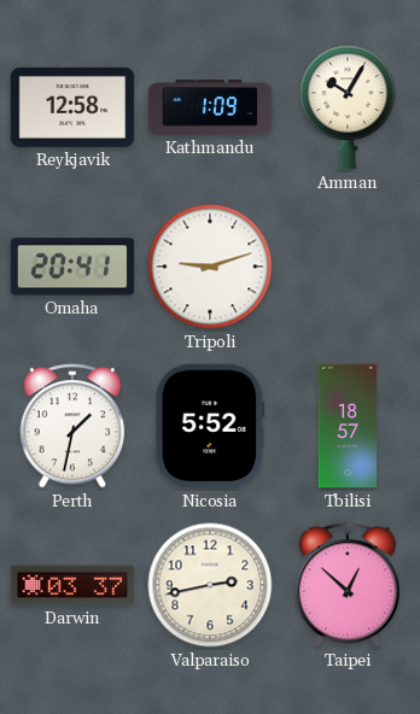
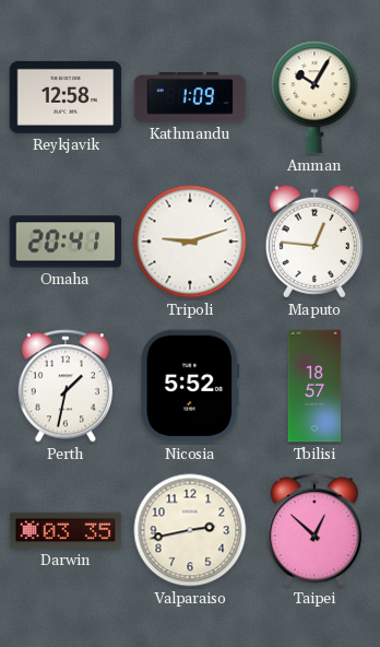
Maputo: none -> 12:46
Darwin: 03:37 -> 03:35
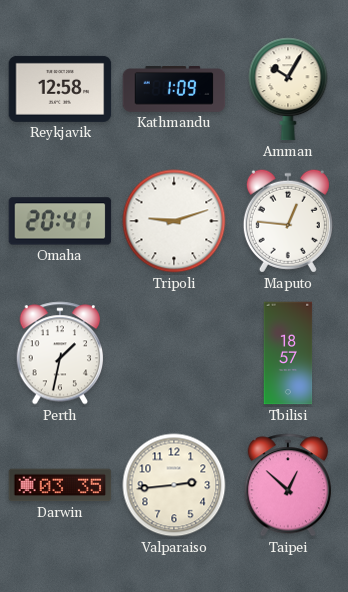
Nicosia: 5:52 -> none
Valparaiso: 2:43 -> 2:44
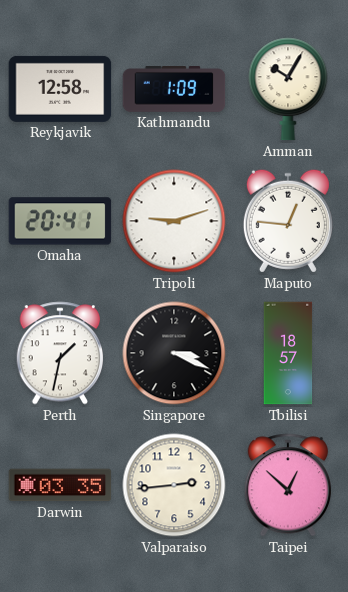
Singapore: none -> 3:19
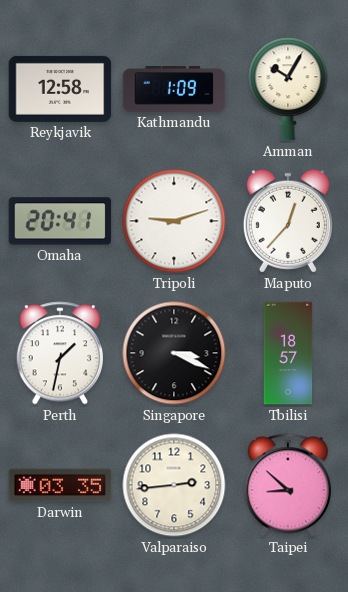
Maputo: 12:46 -> 12:37
Taipei: 12:52 -> 8:52
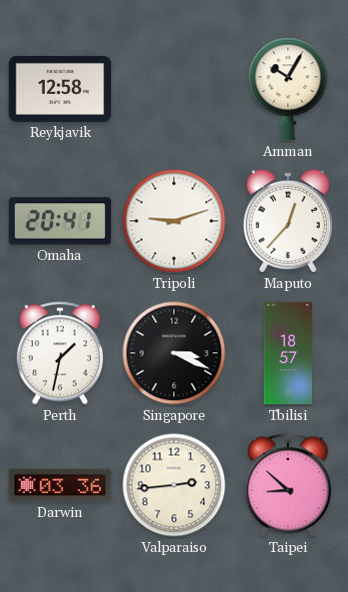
Kathmandu: 1:09 -> none
Darwin: 03:35 -> 03:36
